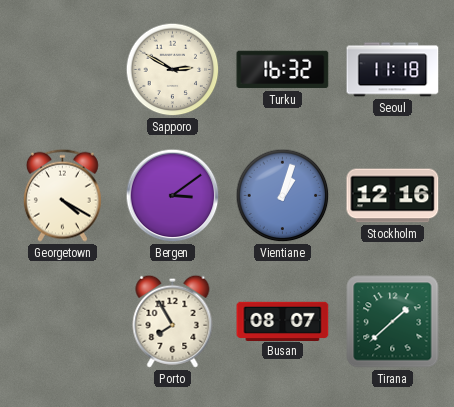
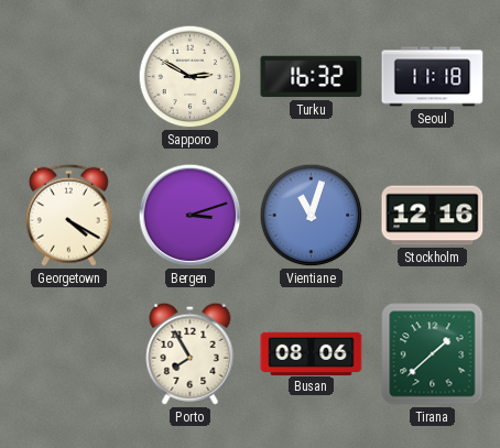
Bergen: 3:09 -> 3:12
Vientiane: 1:03 -> 11:03
Busan: 08:07 -> 08:06
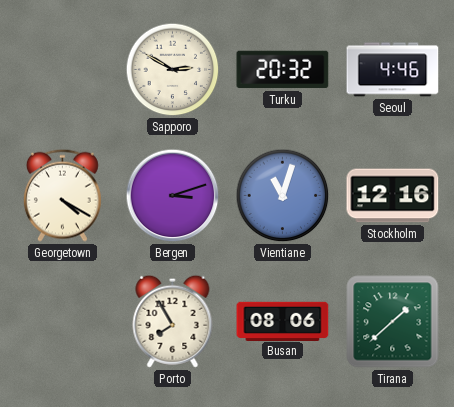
Turku: 16:32 -> 20:32
Seoul: 11:18 -> 4:46
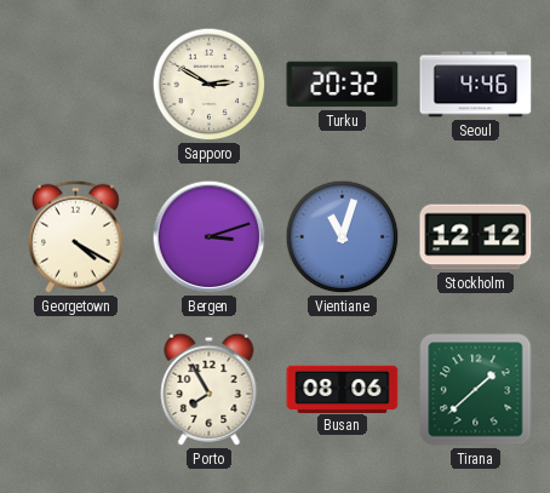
Stockholm: 12:16 -> 12:12
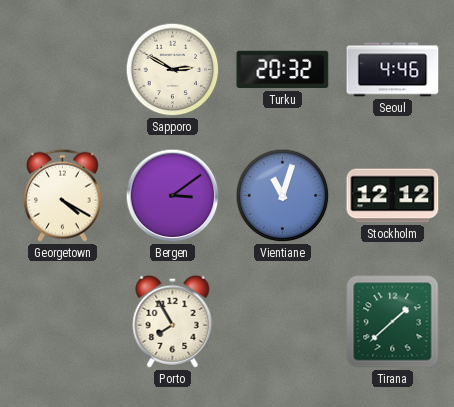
Bergen: 3:12 -> 3:09
Busan: 08:06 -> none
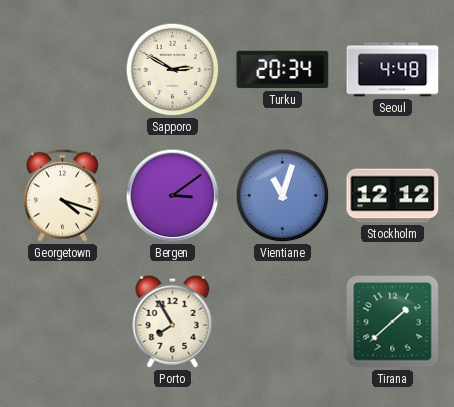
Turku: 20:32 -> 20:34
Seoul: 4:46 -> 4:48
Georgetown: 4:20 -> 4:18
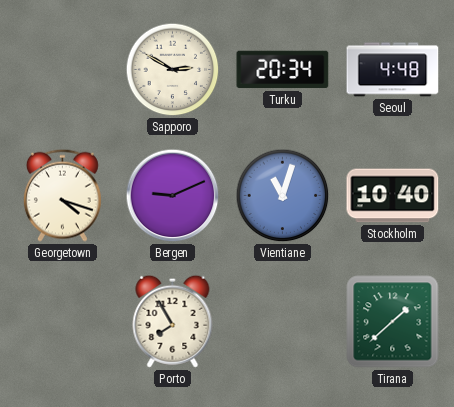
Bergen: 3:09 -> 9:11
Stockholm: 12:12 -> 10:40
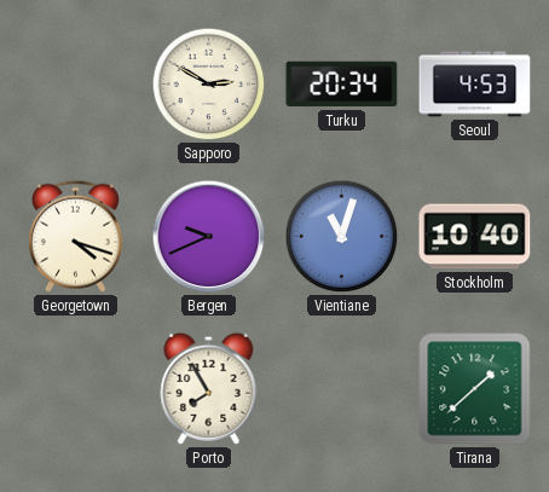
Seoul: 4:48 -> 4:53
Bergen: 9:11 -> 9:41
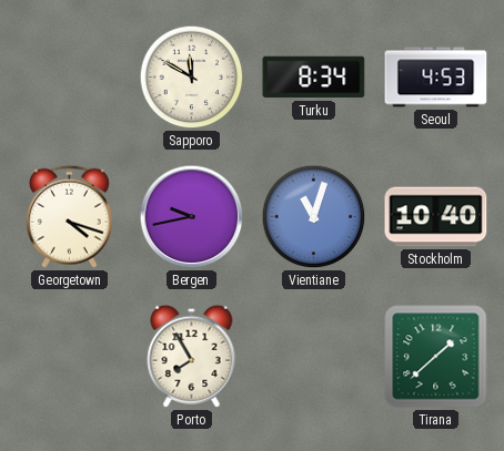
Sapporo: 2:50 -> 11:50
Turku: 20:34 -> 8:34
Bergen: 9:41 -> 9:43
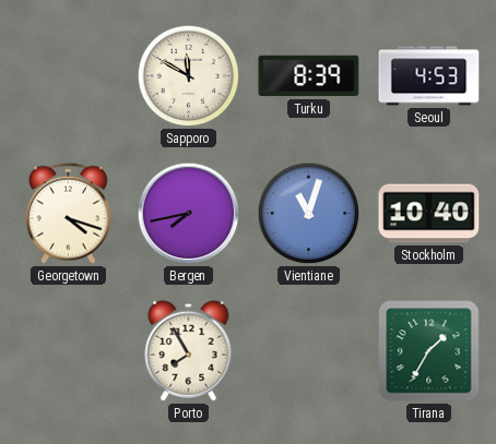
Turku: 8:34 -> 8:39
Bergen: 9:43 -> 7:43
Tirana: 1:38 -> 1:35
